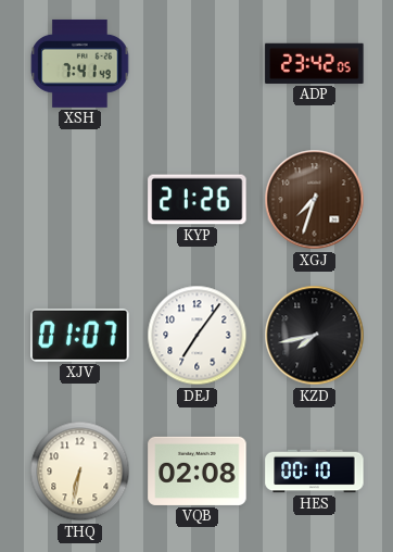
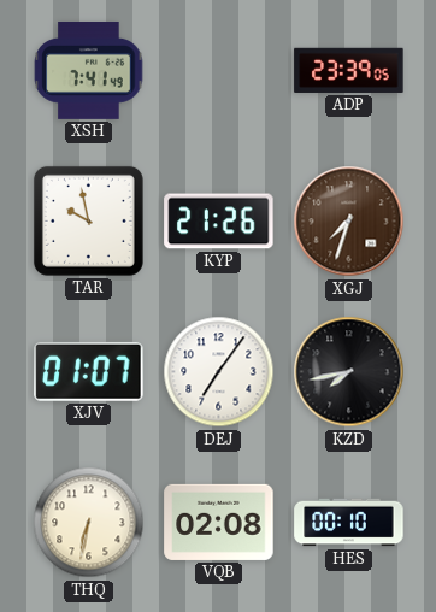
ADP: 23:42 -> 23:39
TAR: none -> 9:58
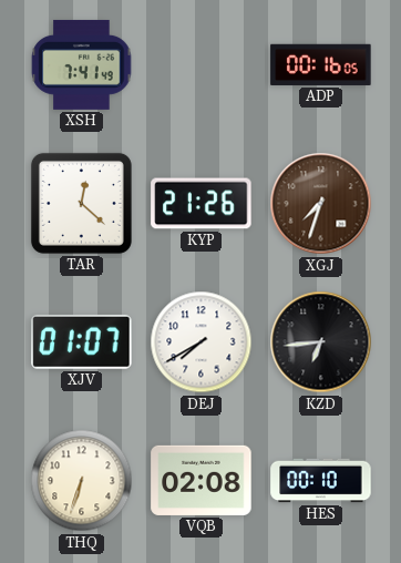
ADP: 23:39 -> 00:16
TAR: 9:58 -> 12:22
DEJ: 7:06 -> 7:40
KZD: 7:43 -> 6:44
THQ: 6:32 -> 6:33
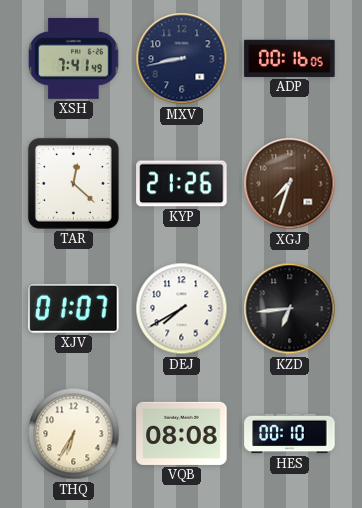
MXV: none -> 8:43
THQ: 6:33 -> 6:35
VQB: 02:08 -> 08:08
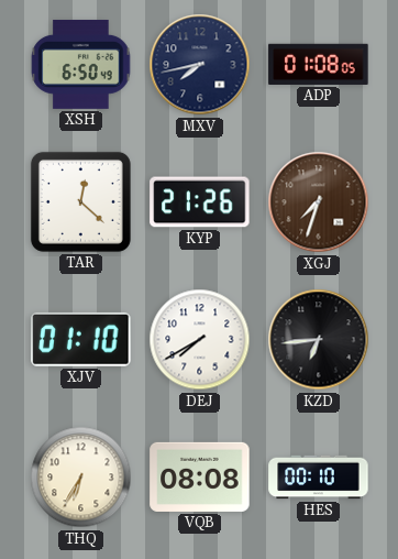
XSH: 7:41 -> 6:50
MXV: 8:43 -> 7:43
ADP: 00:16 -> 01:08
XJV: 01:07 -> 01:10
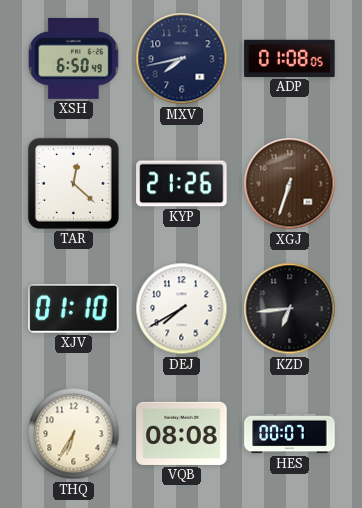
XGJ: 7:33 -> 6:33
HES: 00:10 -> 00:07
